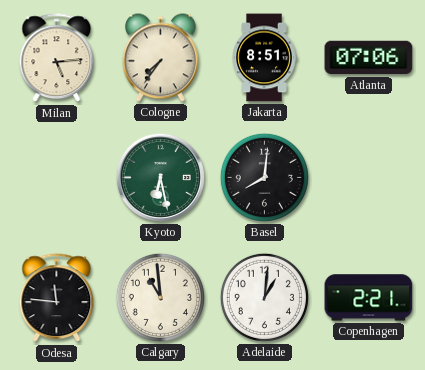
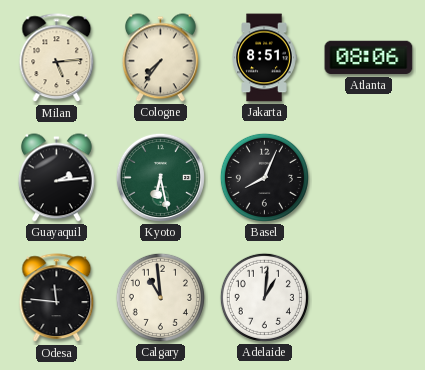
Atlanta: 07:06 -> 08:06
Guayaquil: none -> 2:14
Basel: 8:01 -> 8:04
Copenhagen: 2:21 -> none
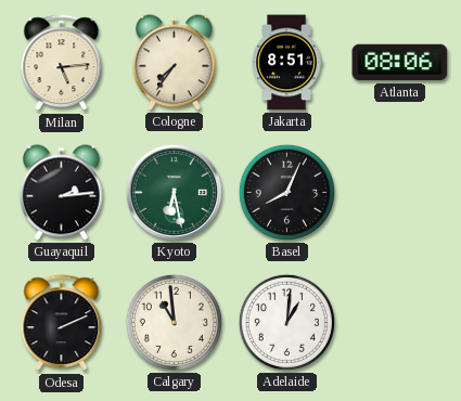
Odesa: 11:46 -> 2:11
